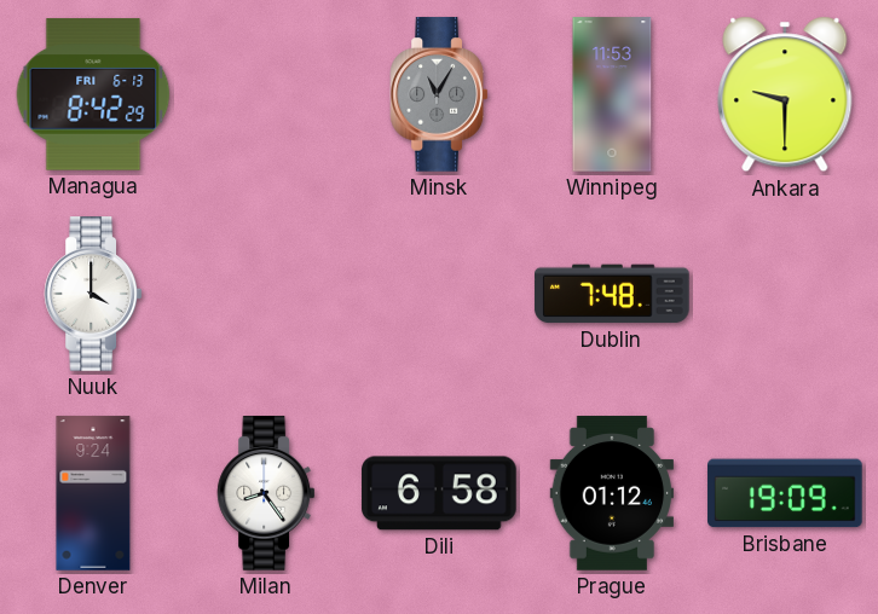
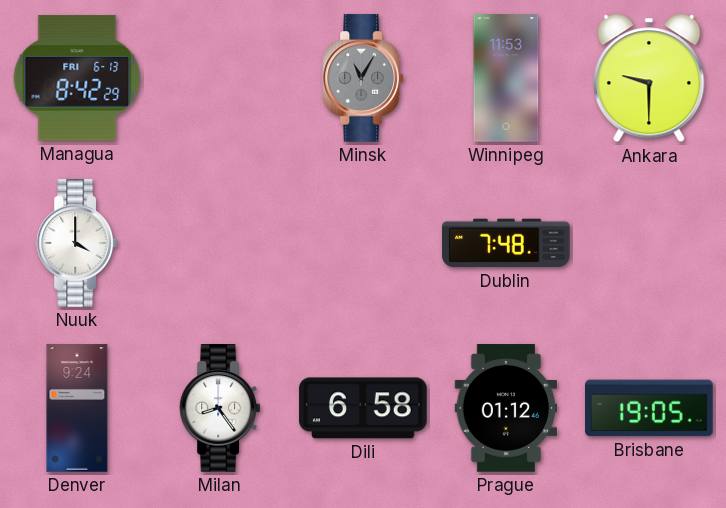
Brisbane: 19:09 -> 19:05
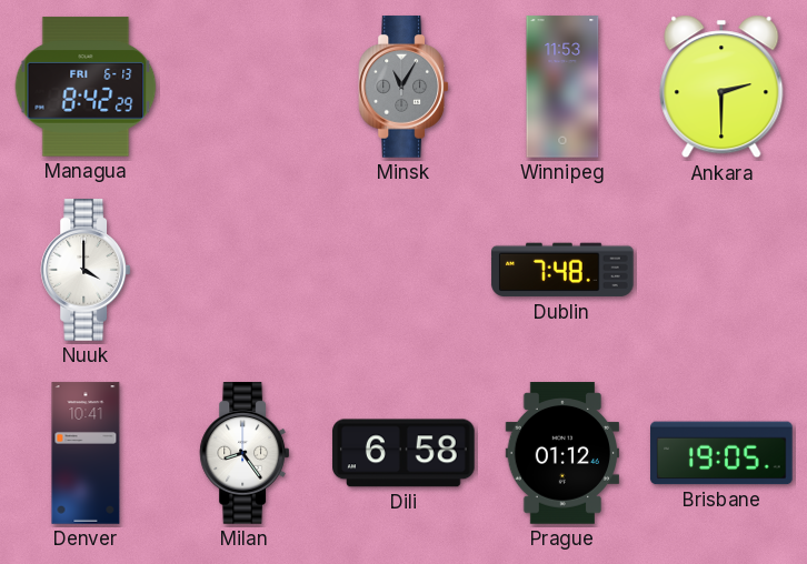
Ankara: 9:30 -> 2:30
Denver: 9:24 -> 10:41
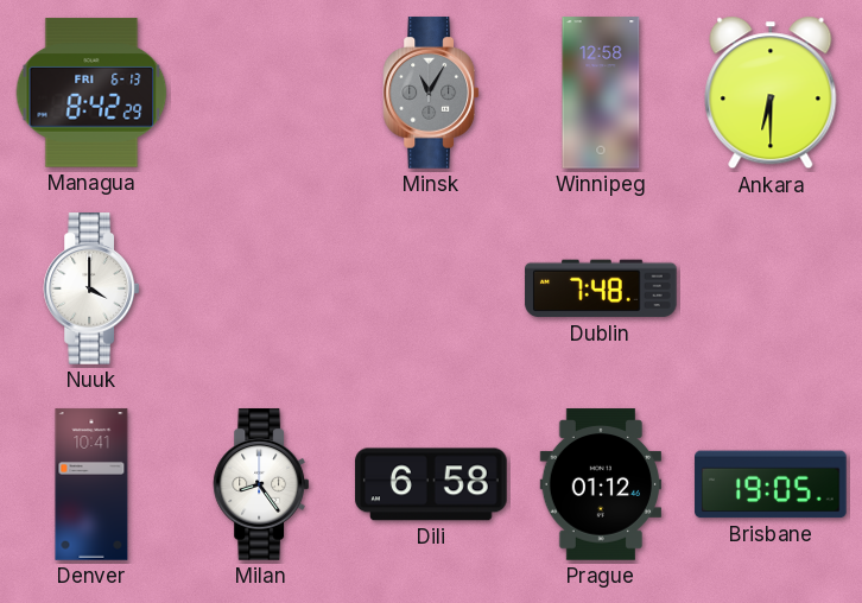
Winnipeg: 11:53 -> 12:58
Ankara: 2:30 -> 6:30
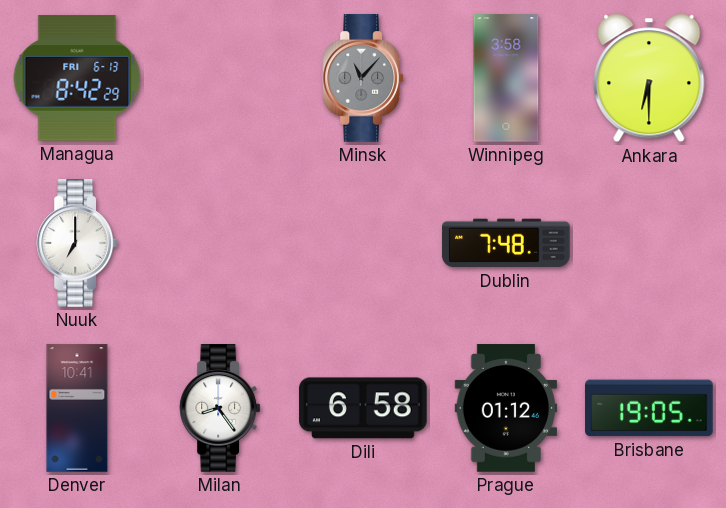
Minsk: 11:05 -> 11:07
Winnipeg: 12:58 -> 3:58
Nuuk: 4:00 -> 7:00
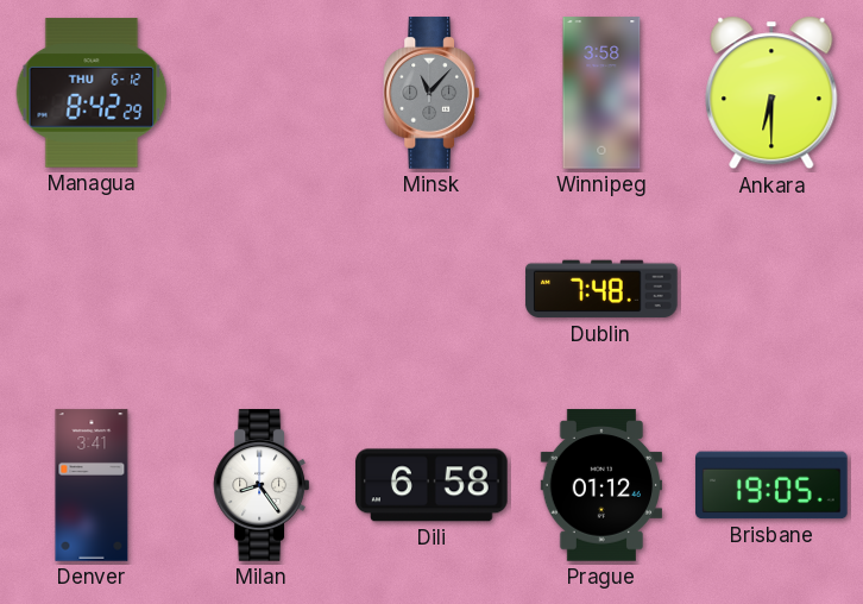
Managua date: FRI 6-13 -> THU 6-12
Nuuk: 7:00 -> none
Denver: 10:41 -> 3:41
